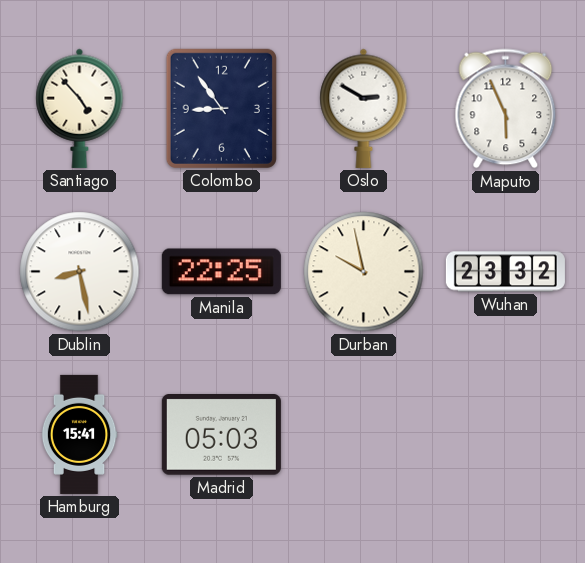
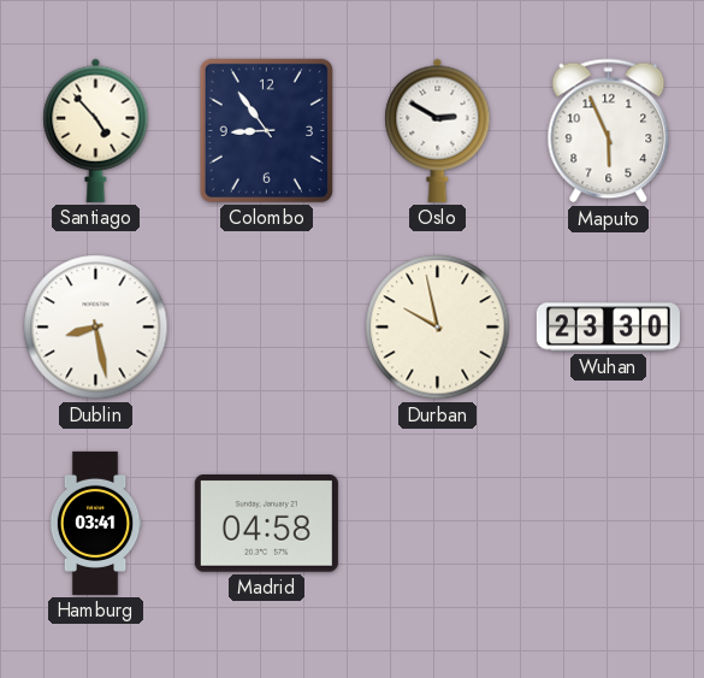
Manila: 22:25 -> none
Wuhan: 23:32 -> 23:30
Hamburg: 15:41 -> 03:41
Madrid: 05:03 -> 04:58
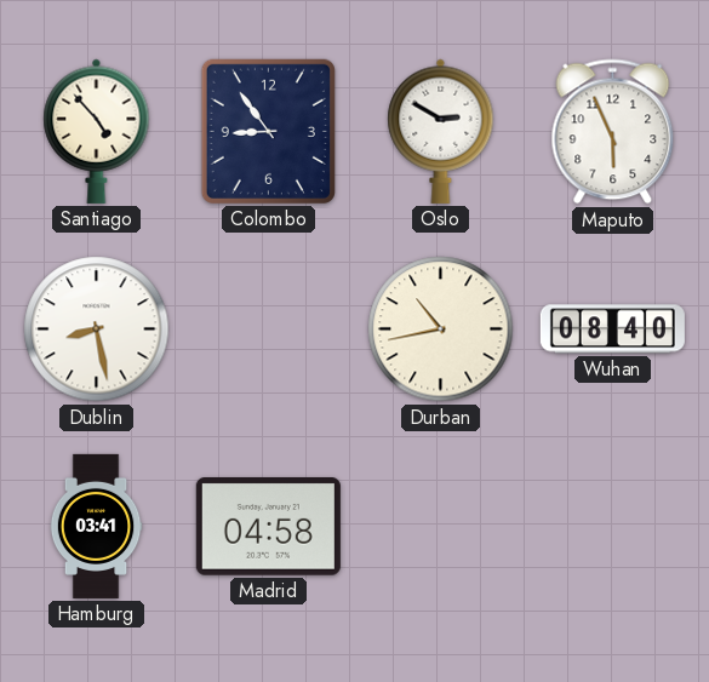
Durban: 9:58 -> 10:43
Wuhan: 23:30 -> 08:40
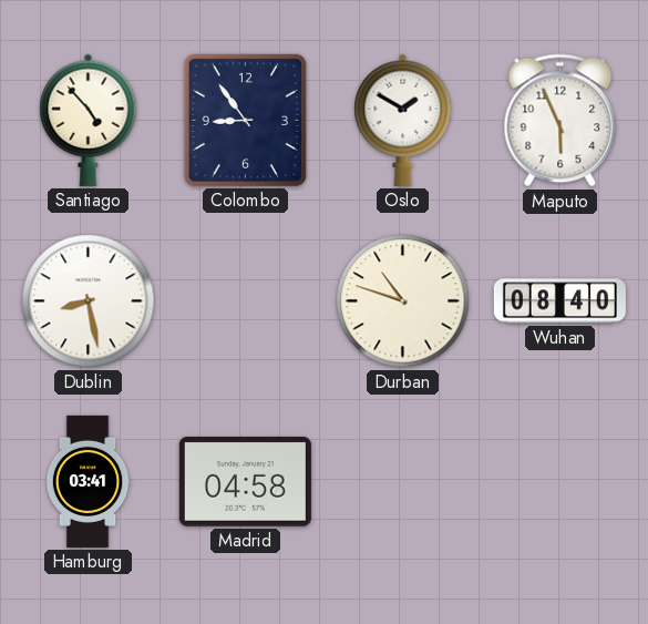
Oslo: 2:50 -> 1:50
Durban: 10:43 -> 10:48
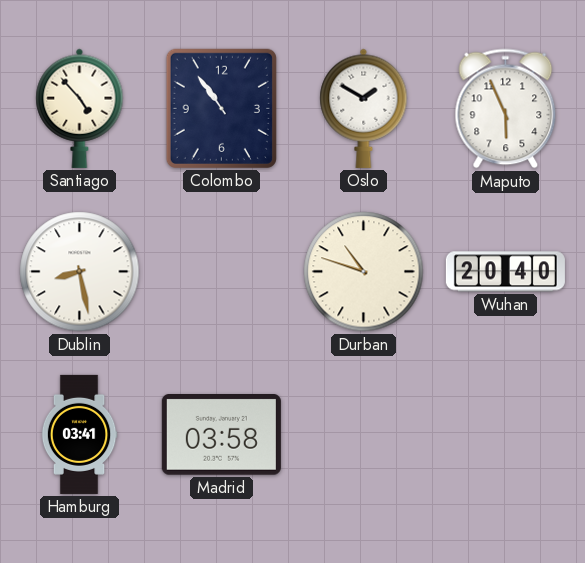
Colombo: 8:54 -> 10:54
Wuhan: 08:40 -> 20:40
Madrid: 04:58 -> 03:58
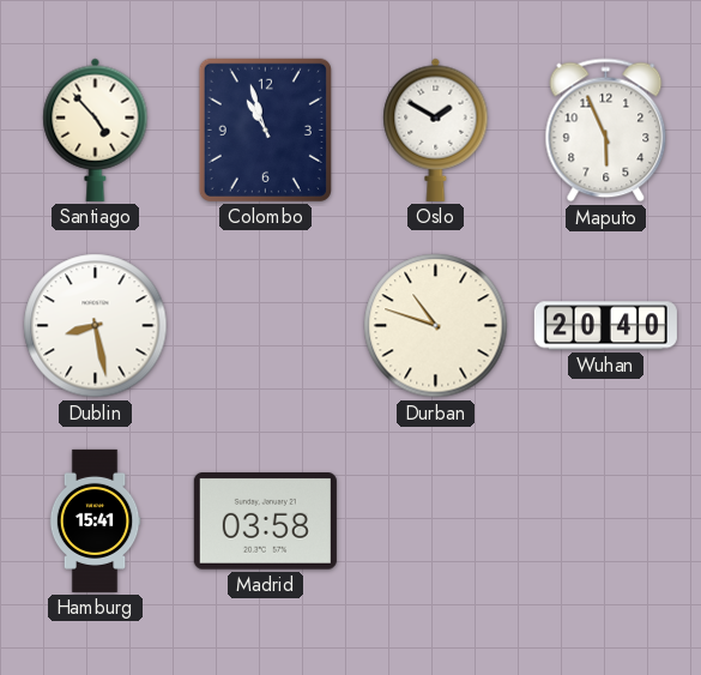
Colombo: 10:54 -> 10:57
Hamburg: 03:41 -> 15:41
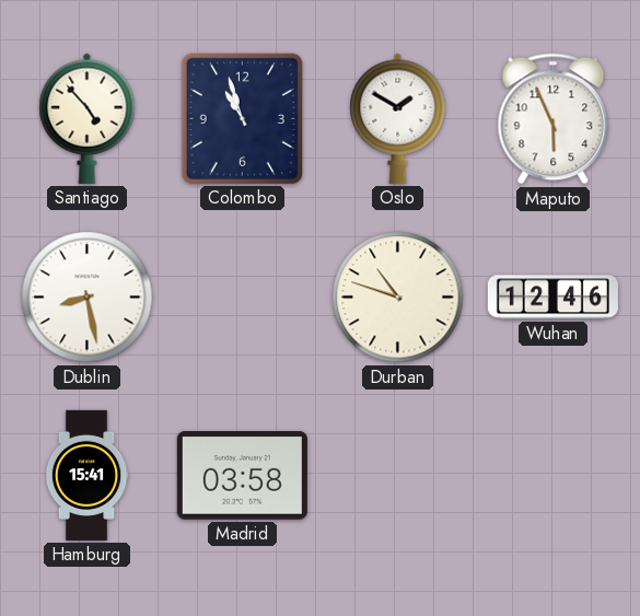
Wuhan: 20:40 -> 12:46
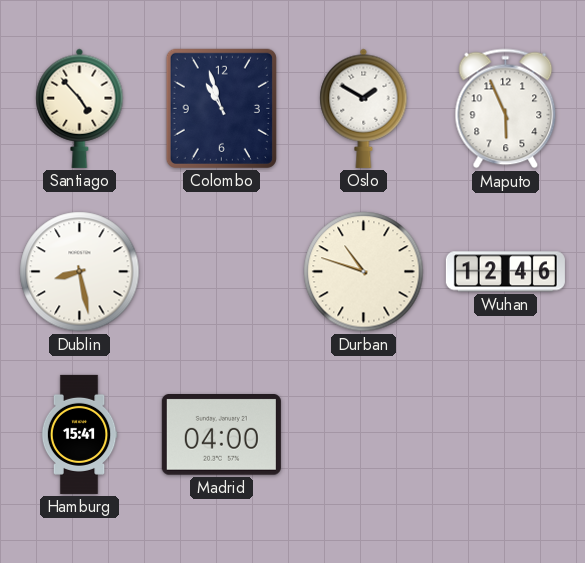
Madrid: 03:58 -> 04:00
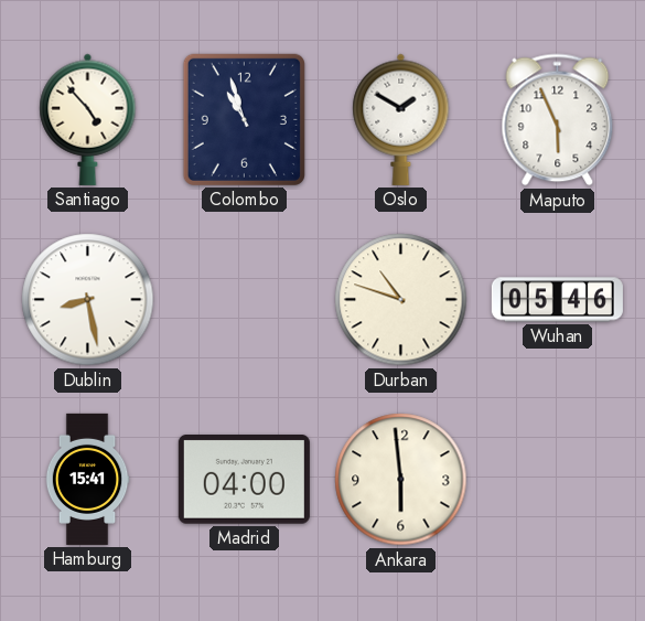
Wuhan: 12:46 -> 05:46
Ankara: none -> 5:59
